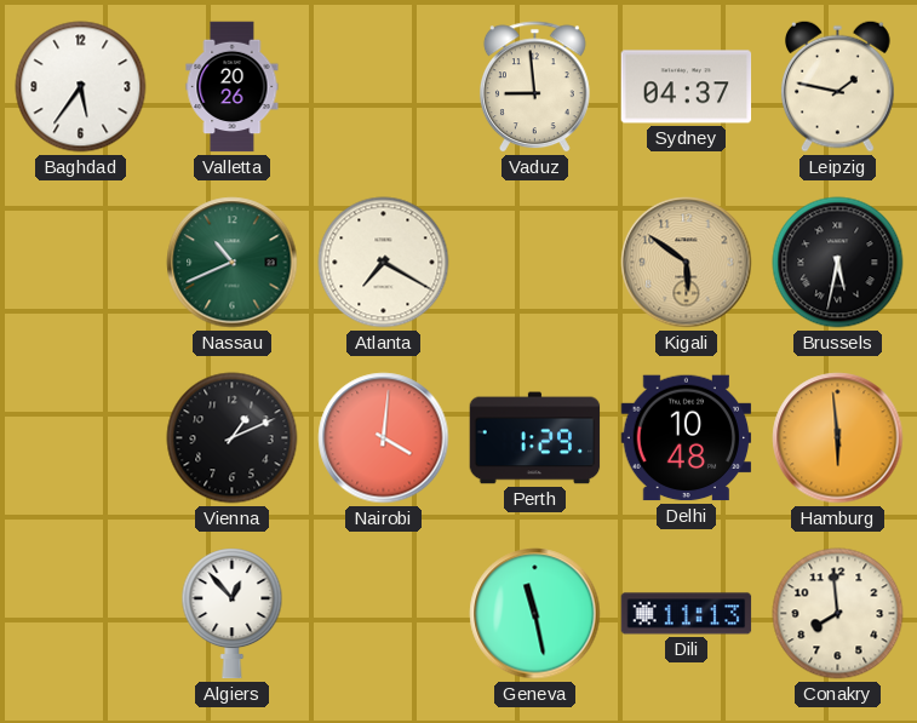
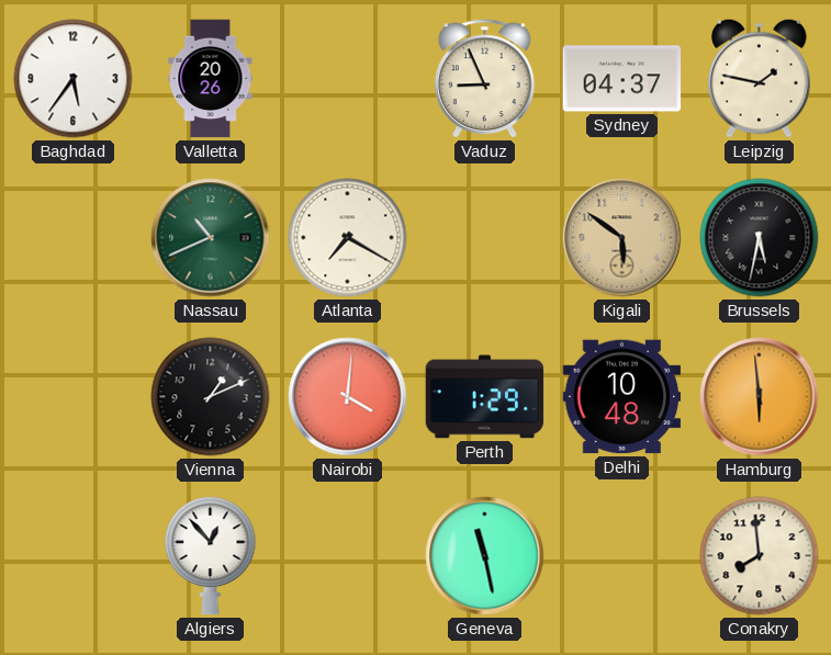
Vaduz: 8:59 -> 8:56
Dili: 11:13 -> none
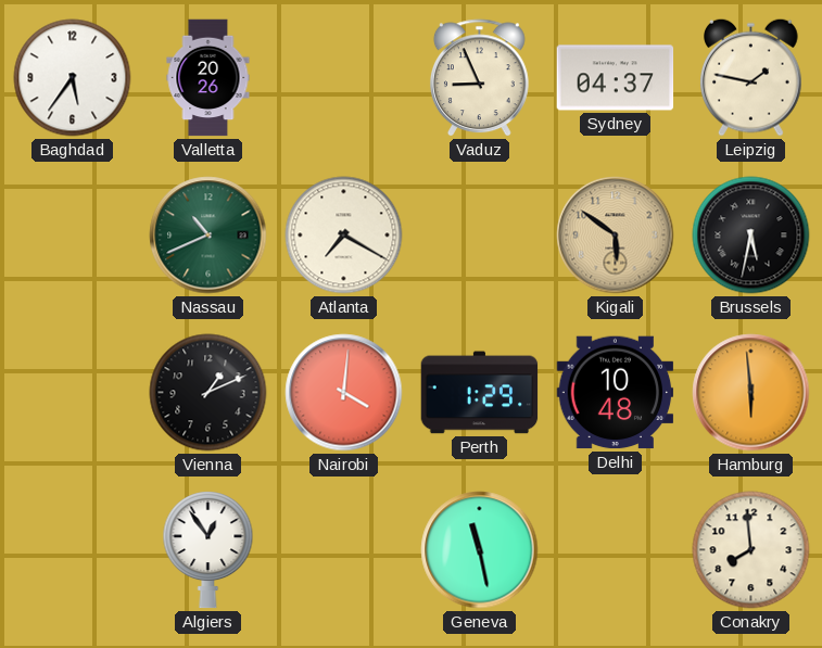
Algiers: 12:53 -> 12:54
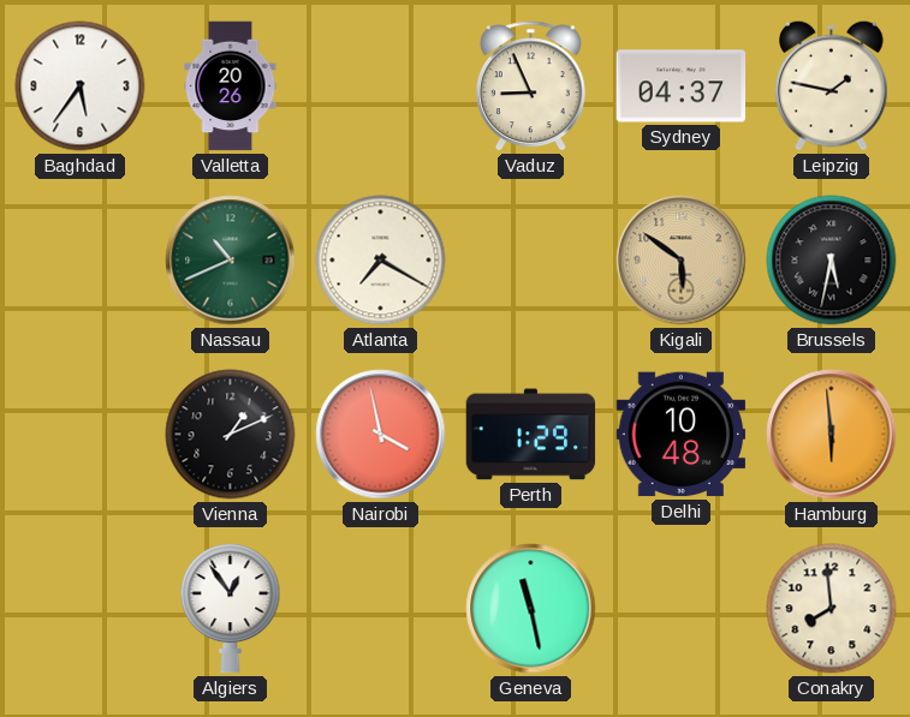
Nairobi: 4:01 -> 3:58
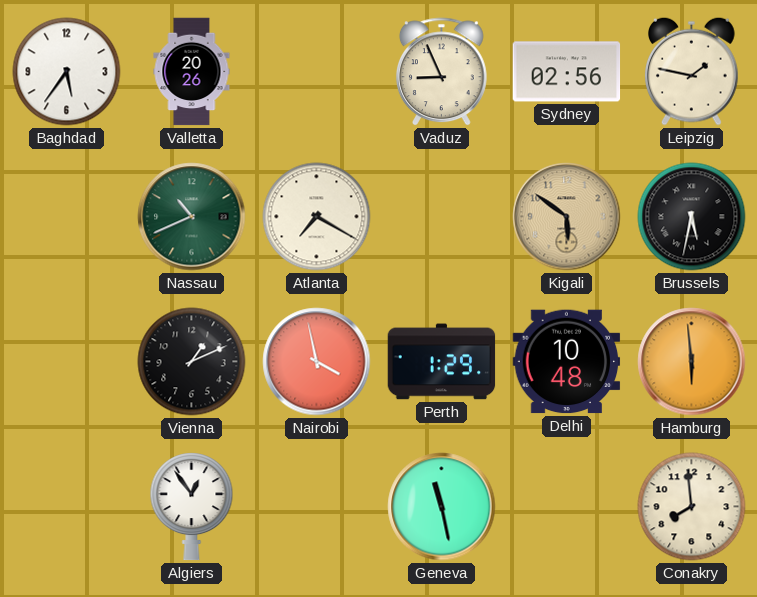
Sydney: 04:37 -> 02:56
